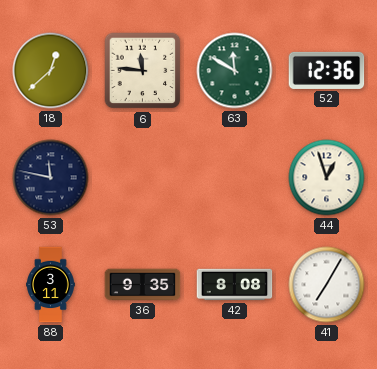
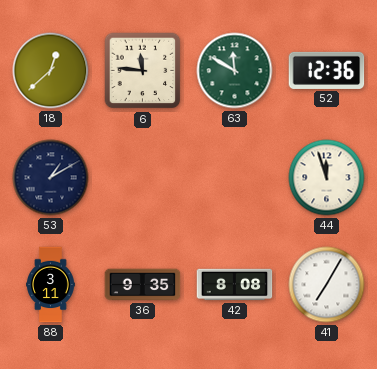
53: 11:47 -> 1:10
44: 12:57 -> 11:57
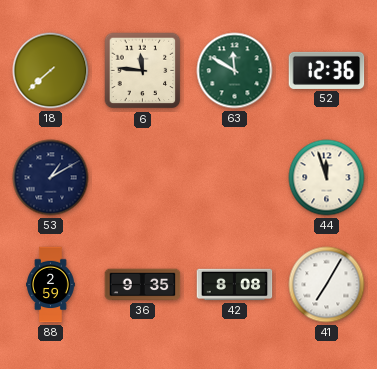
18: 12:38 -> 7:38
88: 3:11 -> 2:59
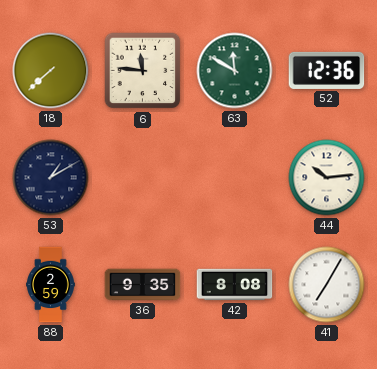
44: 11:57 -> 10:14
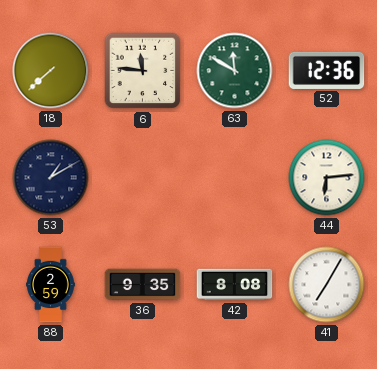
44: 10:14 -> 6:14
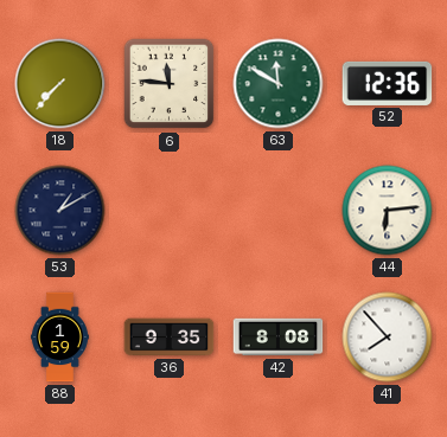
18: 7:38 -> 7:37
88: 2:59 -> 1:59
41: 7:05 -> 7:53
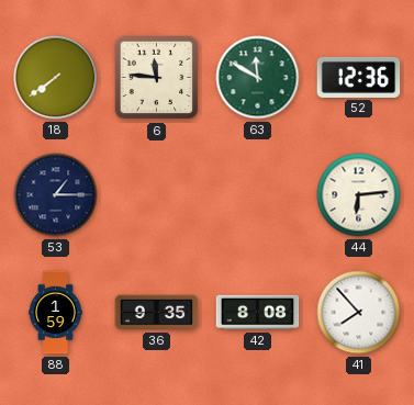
18: 7:37 -> 7:39
53: 1:10 -> 1:15
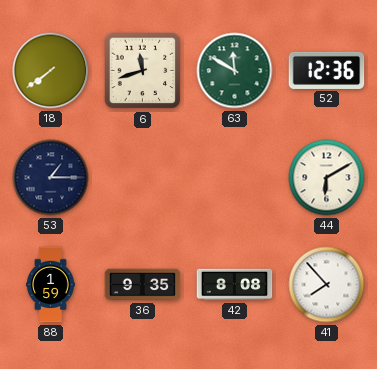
6: 11:46 -> 11:42
44: 6:14 -> 6:10
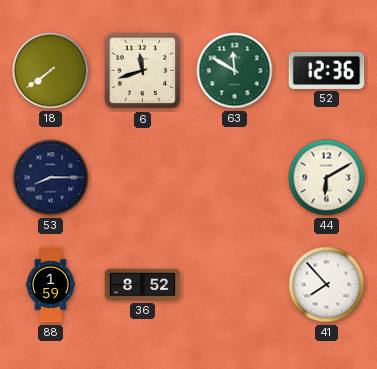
53: 1:15 -> 8:15
36: 9:35 -> 8:52
42: 8:08 -> none
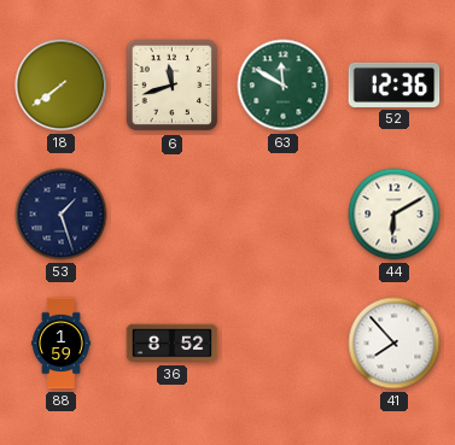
53: 8:15 -> 1:27
